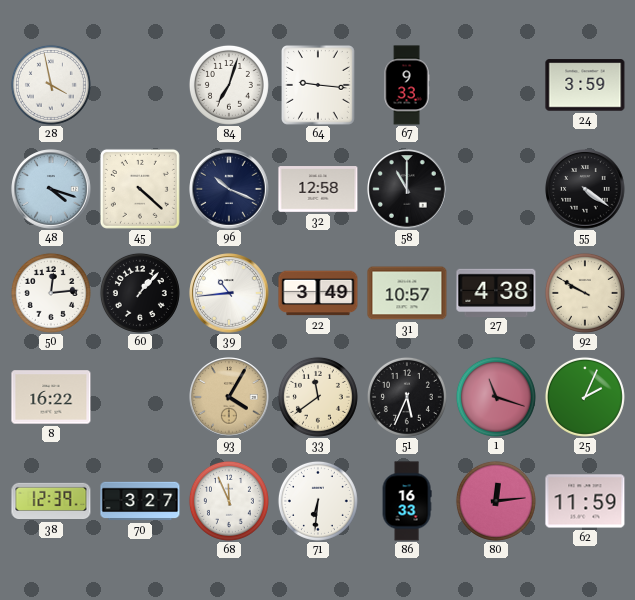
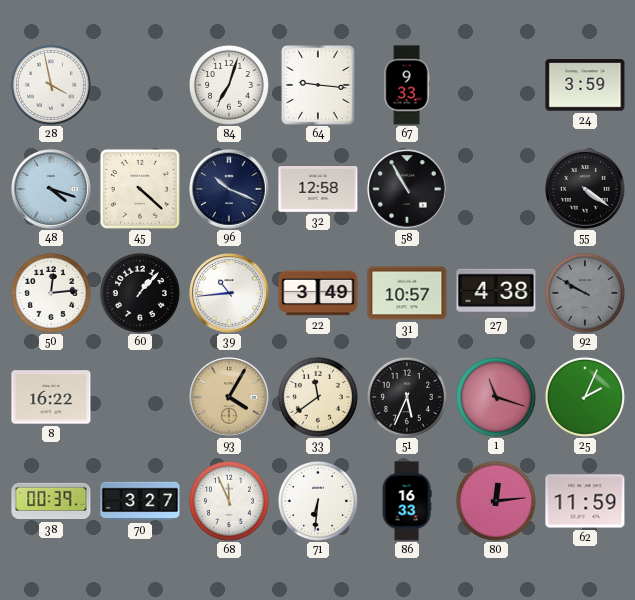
58: 11:00 -> 10:55
92 dial: cream -> grey
38: 12:39 -> 00:39
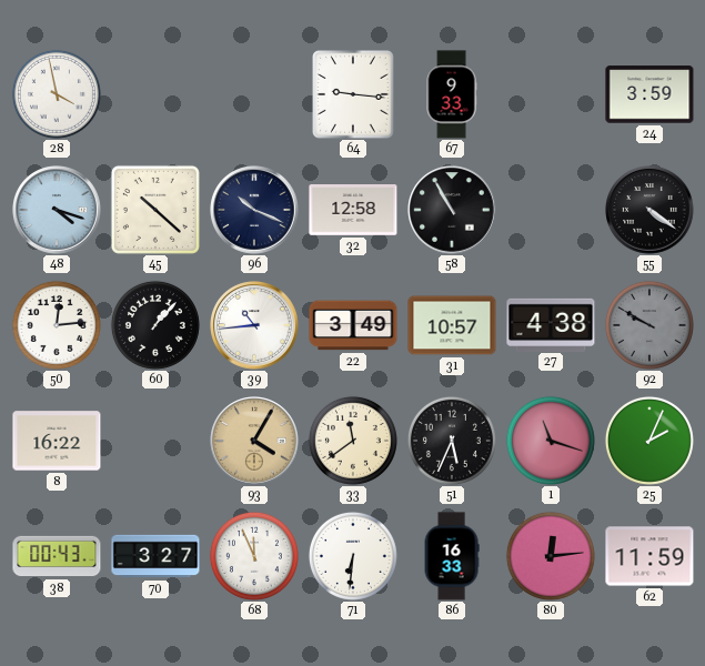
84: 7:03 -> none
45: 4:22 -> 10:22
38: 00:39 -> 00:43
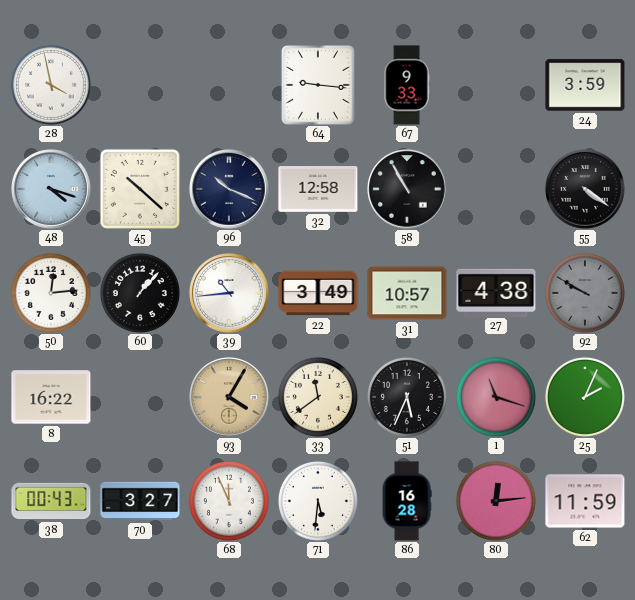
71: 6:31 -> 5:31
86: 16:33 -> 16:28
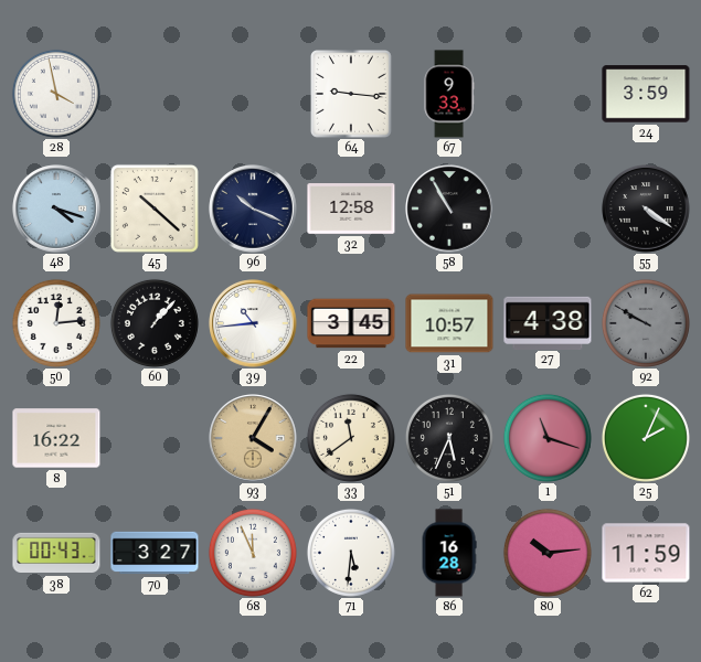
22: 3:49 -> 3:45
80: 12:14 -> 10:14
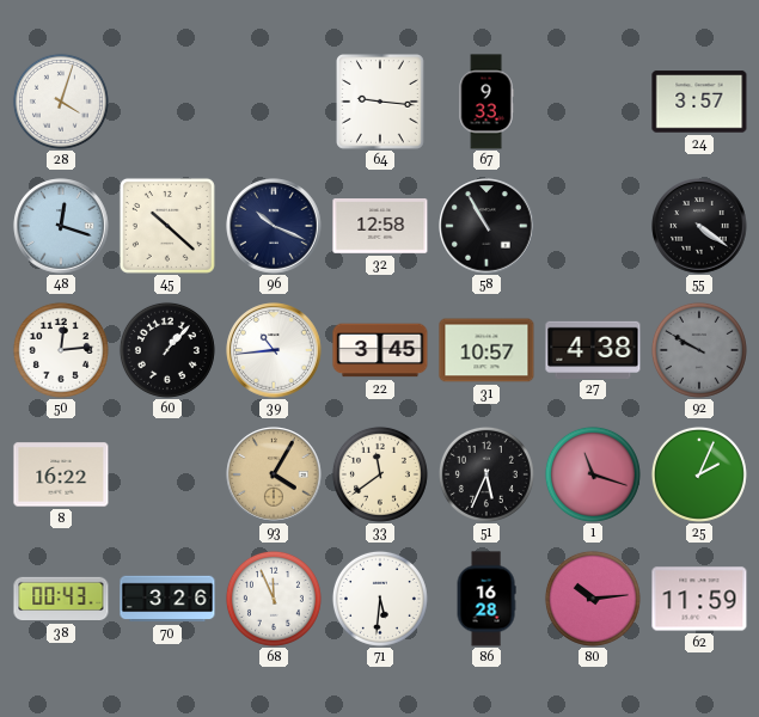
28: 3:58 -> 4:03
24: 3:59 -> 3:57
48: 4:18 -> 12:18
70: 3:27 -> 3:26
